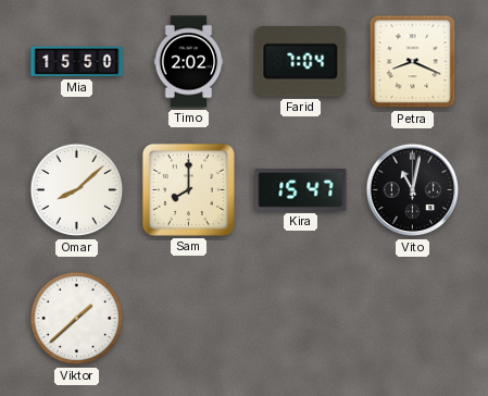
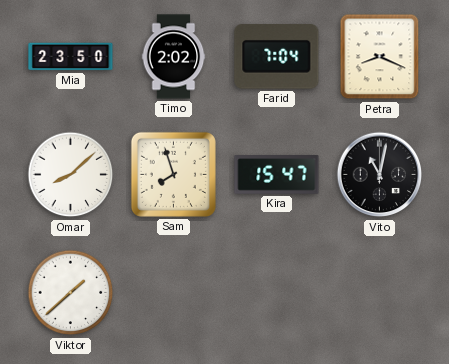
Mia: 15:50 -> 23:50
Sam: 8:00 -> 7:57
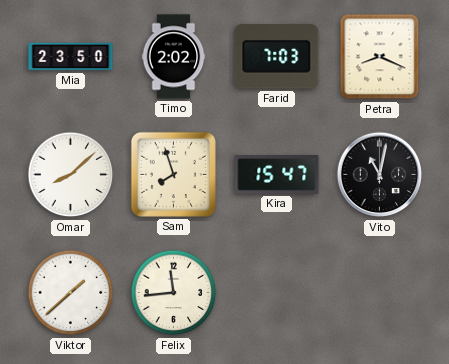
Farid: 7:04 -> 7:03
Felix: none -> 11:44
